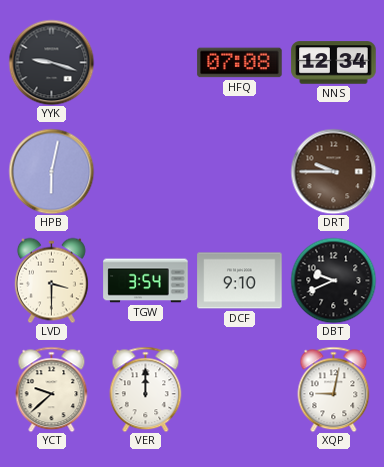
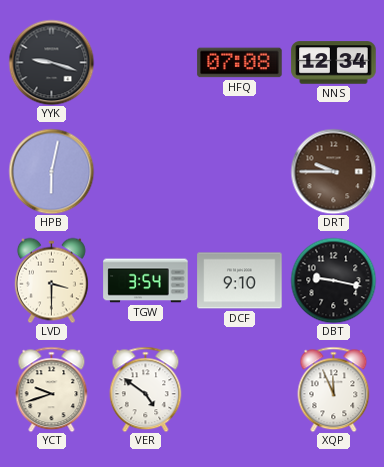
DBT: 9:41 -> 9:17
YCT: 9:38 -> 9:42
VER: 12:00 -> 4:51
XQP: 9:02 -> 11:56
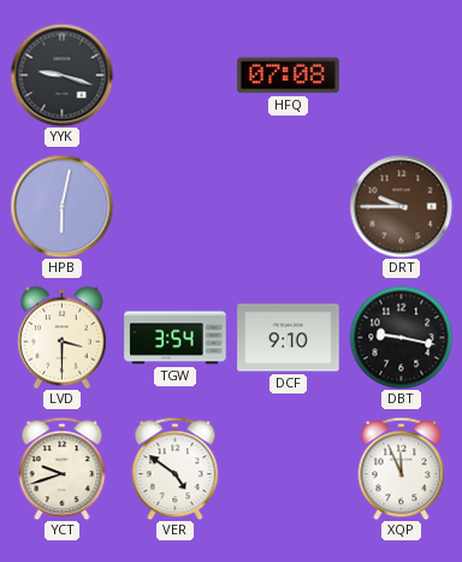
NNS: 12:34 -> none
